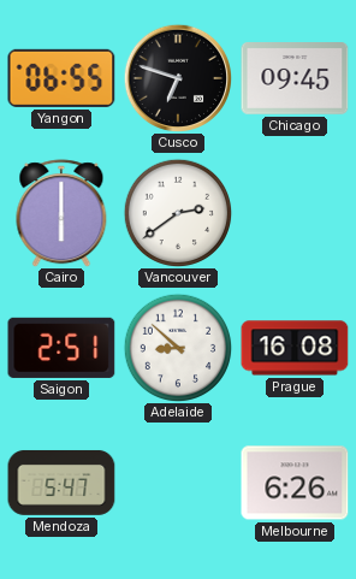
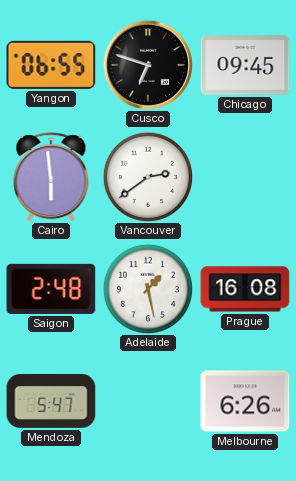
Cairo: 6:00 -> 5:59
Saigon: 2:51 -> 2:48
Adelaide: 8:52 -> 1:28
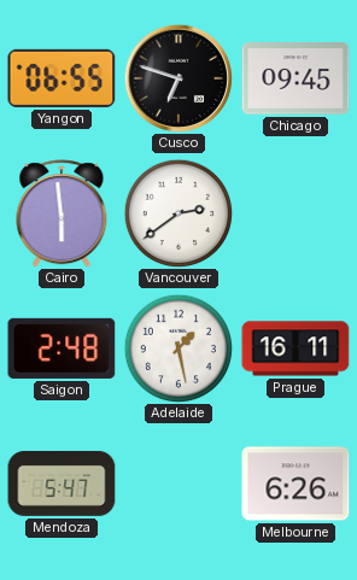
Prague: 16:08 -> 16:11
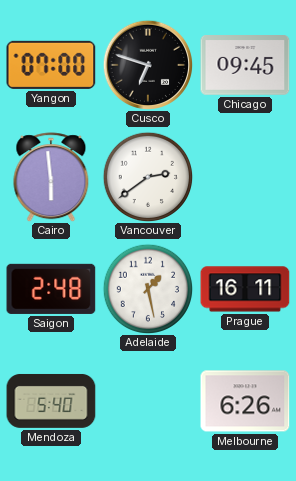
Yangon: 06:55 -> 07:00
Mendoza: 5:47 -> 5:40
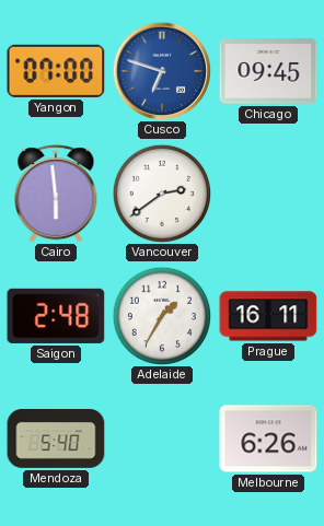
Cusco dial: black -> blue
Adelaide: 1:28 -> 1:35
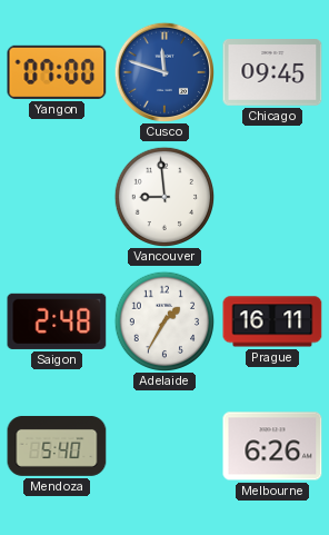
Cusco: 6:48 -> 11:48
Cairo: 5:59 -> none
Vancouver: 2:39 -> 8:59
